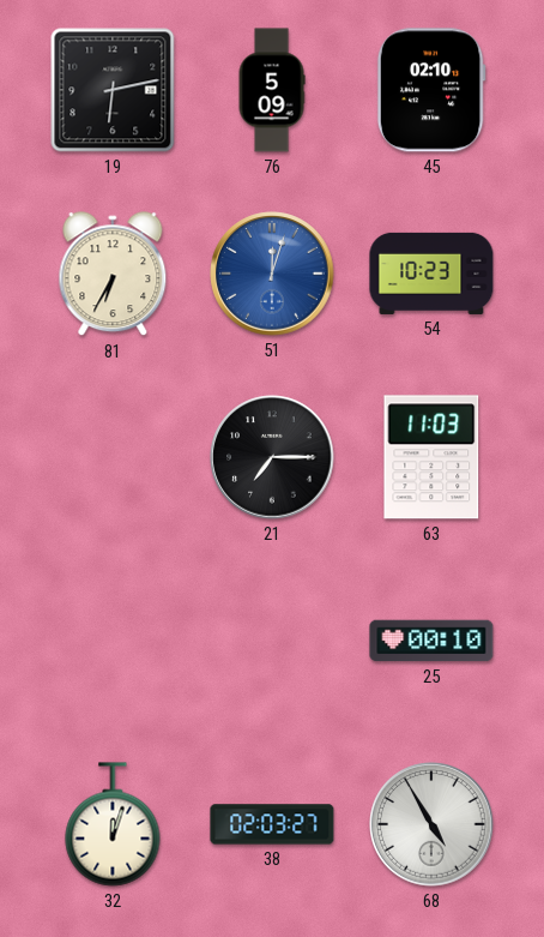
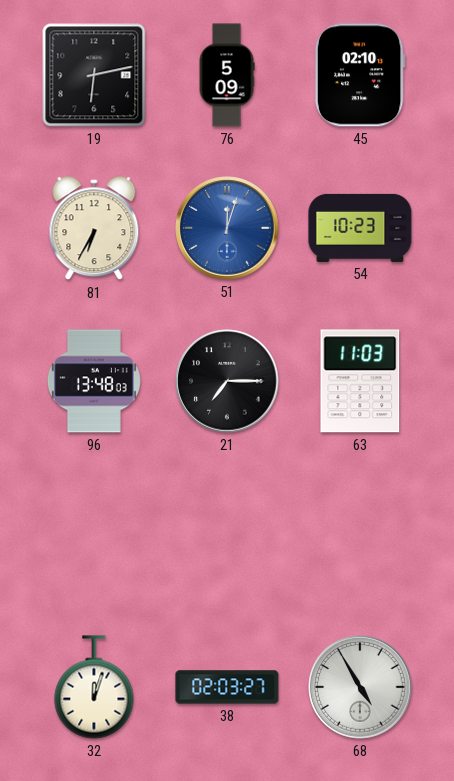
96: none -> 13:48
25: 00:10 -> none
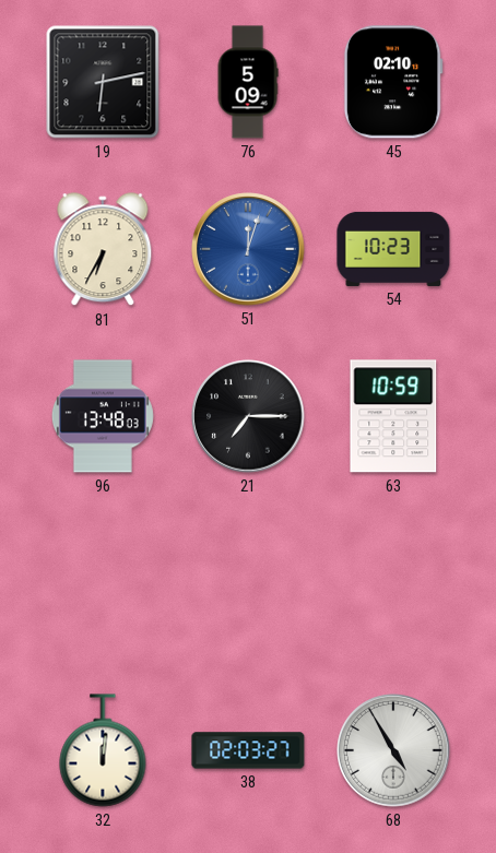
63: 11:03 -> 10:59
32: 12:03 -> 12:01
